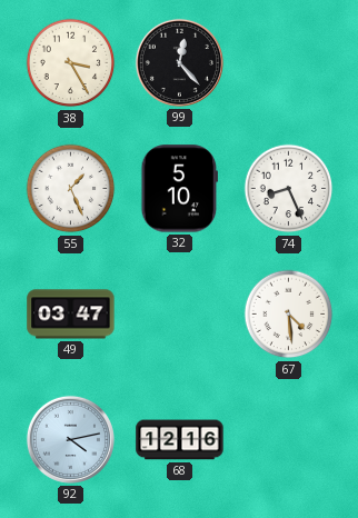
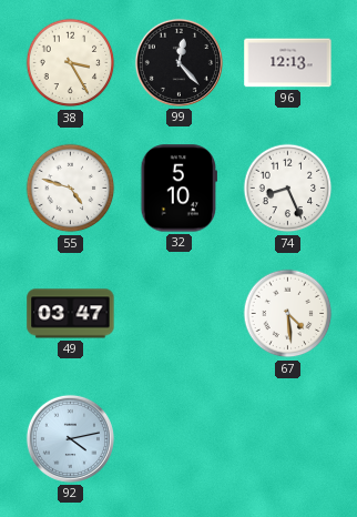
96: none -> 12:13
55: 1:26 -> 4:48
68: 12:16 -> none
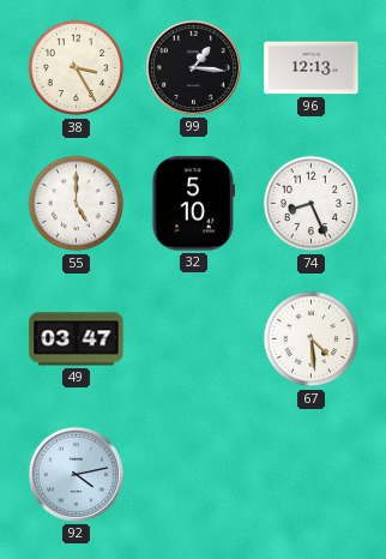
99: 12:23 -> 1:16
55: 4:48 -> 5:00
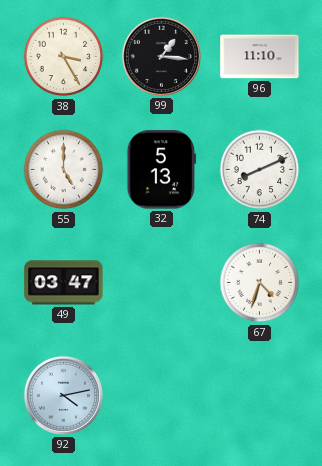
96: 12:13 -> 11:10
32: 5:10 -> 5:13
74: 8:26 -> 8:11
67: 4:29 -> 4:33
